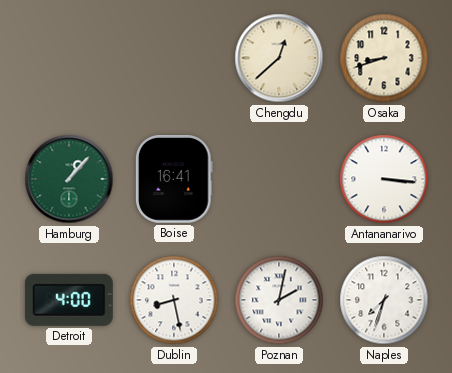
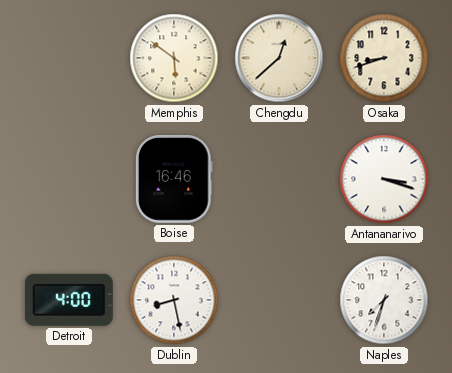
Memphis: none -> 5:51
Hamburg: 1:07 -> none
Boise: 16:41 -> 16:46
Antananarivo: 3:16 -> 3:18
Poznan: 2:02 -> none
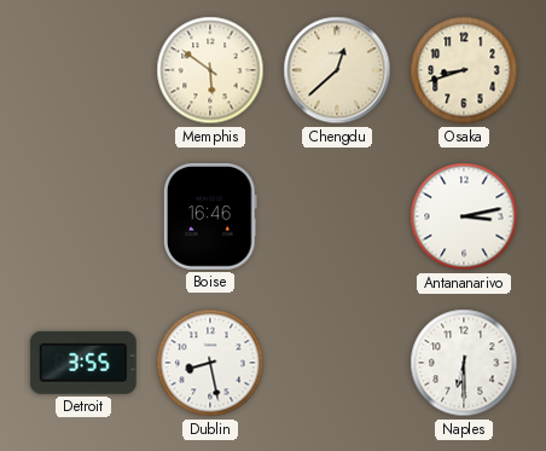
Antananarivo: 3:18 -> 3:13
Detroit: 4:00 -> 3:55
Naples: 7:33 -> 6:30
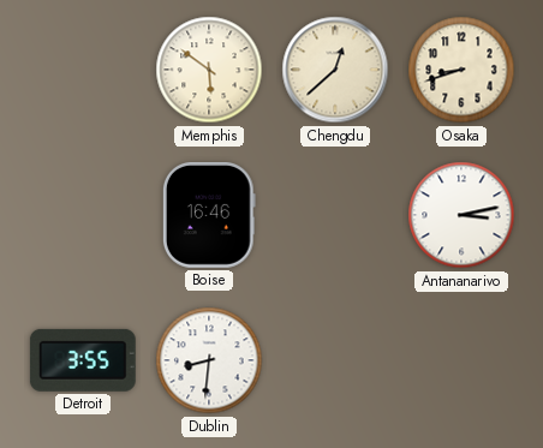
Dublin: 8:28 -> 8:31
Naples: 6:30 -> none
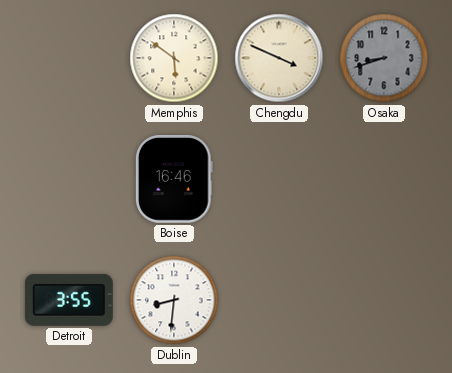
Chengdu: 12:38 -> 3:49
Osaka dial: cream -> grey
Antananarivo: 3:13 -> none
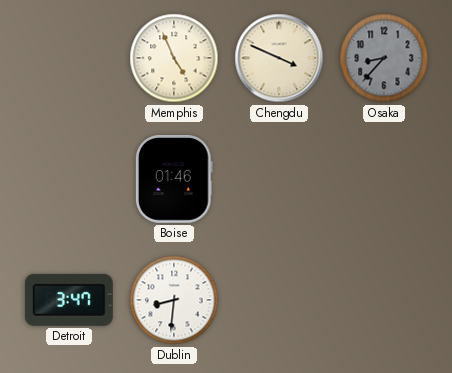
Memphis: 5:51 -> 4:56
Osaka: 8:42 -> 8:37
Boise: 16:46 -> 01:46
Detroit: 3:55 -> 3:47
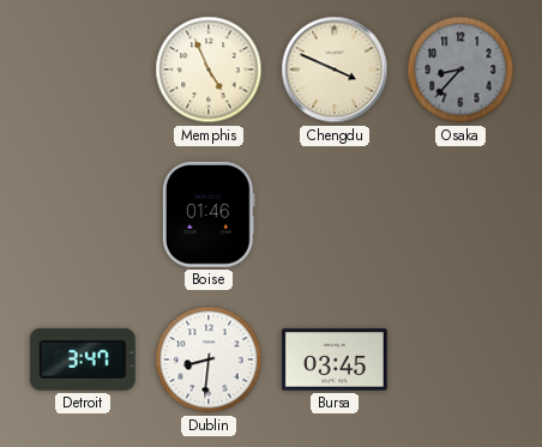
Bursa: none -> 03:45
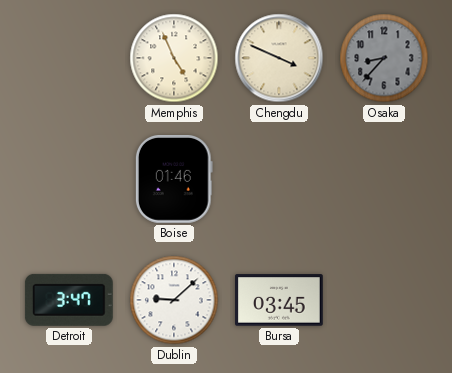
Dublin: 8:31 -> 9:08
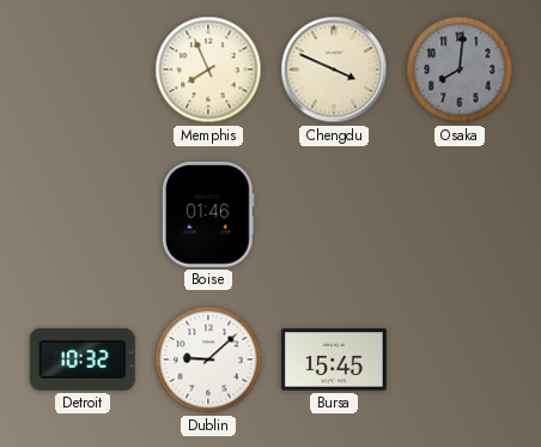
Memphis: 4:56 -> 7:56
Osaka: 8:37 -> 8:01
Detroit: 3:47 -> 10:32
Bursa: 03:45 -> 15:45
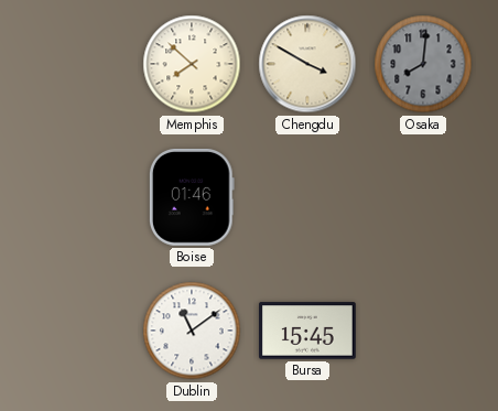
Memphis: 7:56 -> 7:52
Chengdu: 3:49 -> 3:50
Detroit: 10:32 -> none
Dublin: 9:08 -> 11:09
